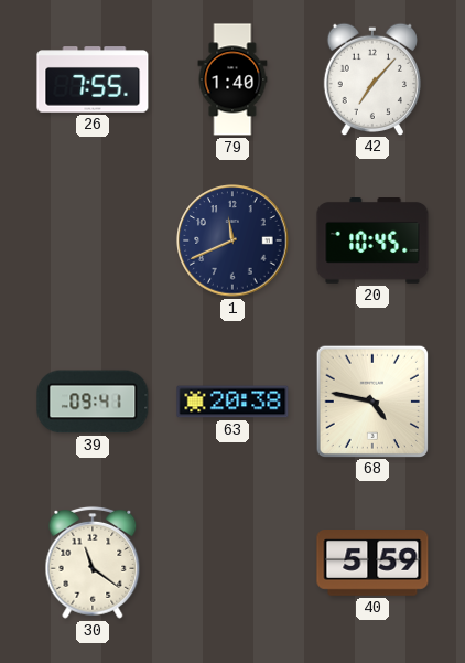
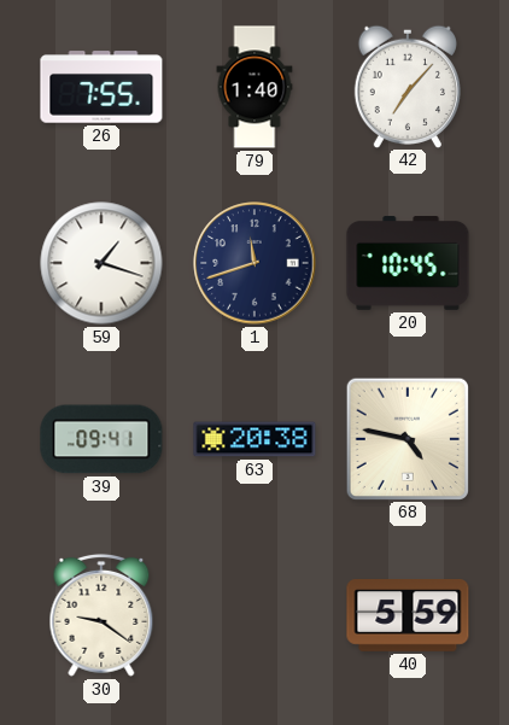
59: none -> 1:18
1: 11:41 -> 11:42
30: 11:21 -> 9:21
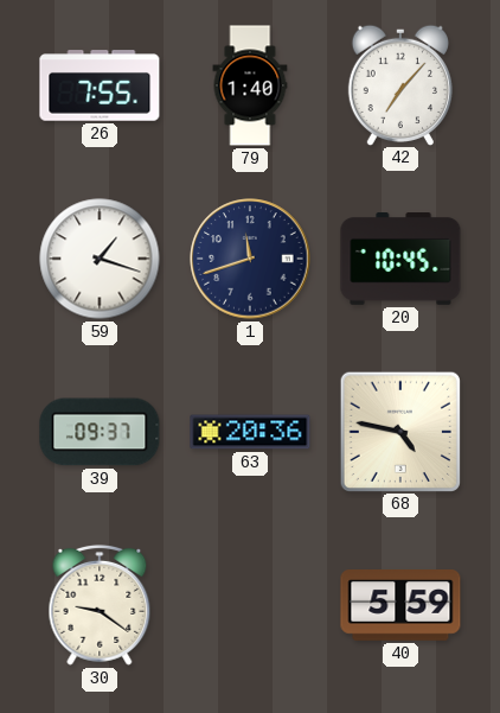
39: 09:41 -> 09:37
63: 20:38 -> 20:36
